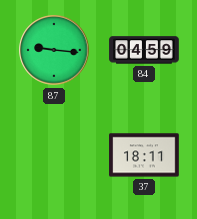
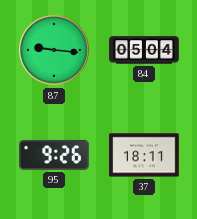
84: 04:59 -> 05:04
95: none -> 9:26
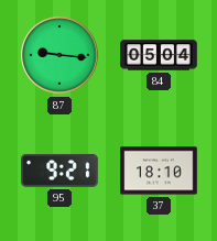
95: 9:26 -> 9:21
37: 18:11 -> 18:10
